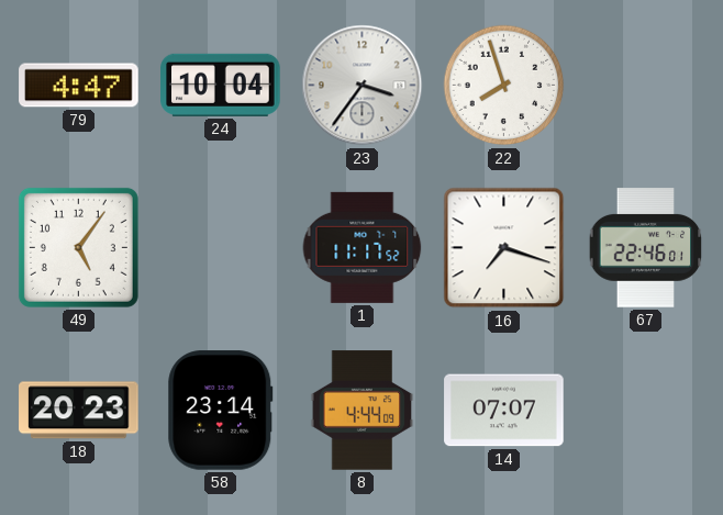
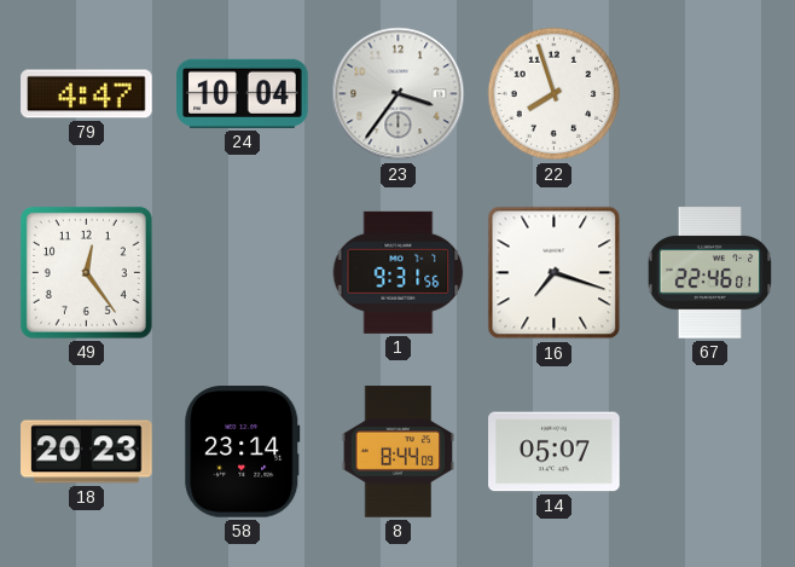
49: 5:06 -> 12:24
1: 11:17 -> 9:31
8: 4:44 -> 8:44
14: 07:07 -> 05:07
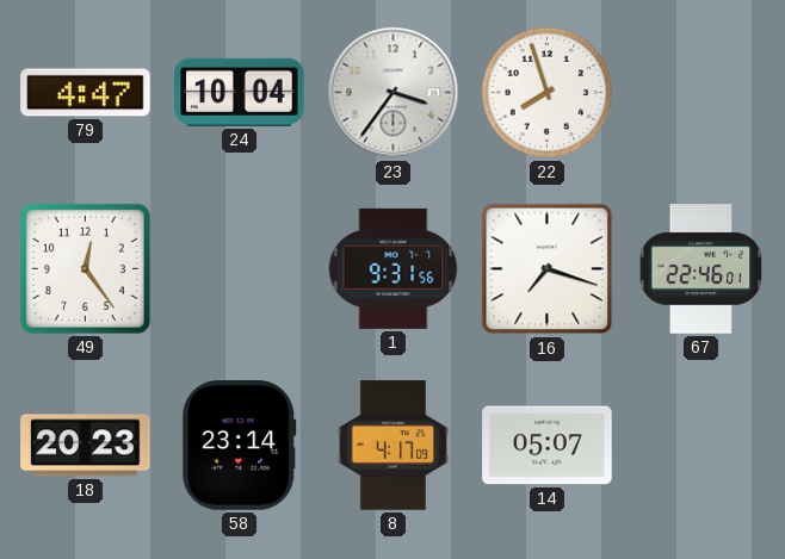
8: 8:44 -> 4:17
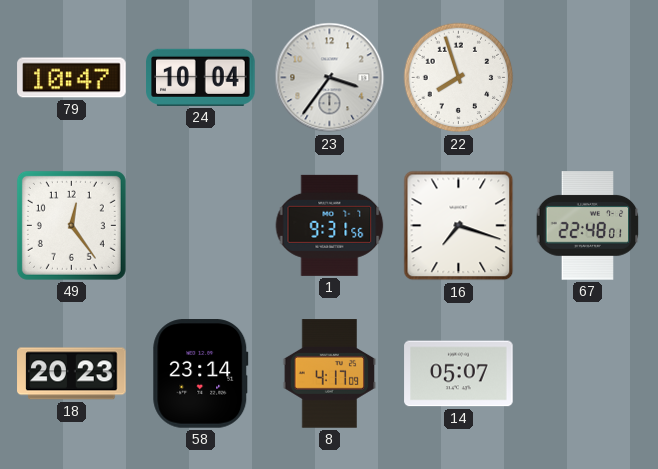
79: 4:47 -> 10:47
67: 22:46 -> 22:48
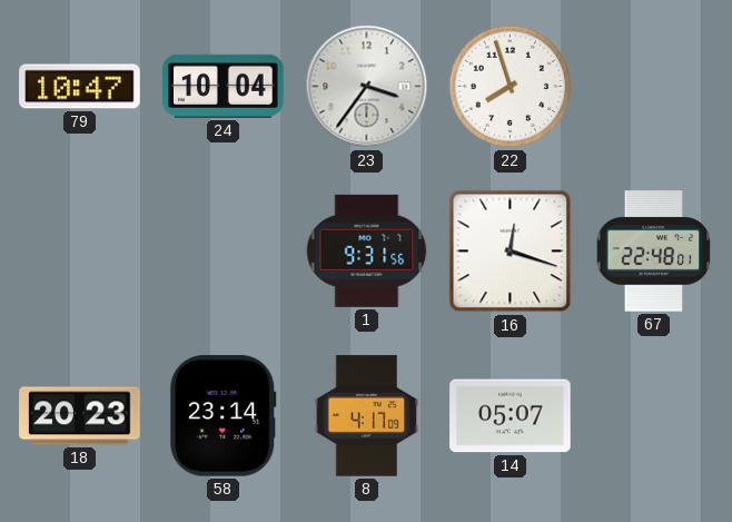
49: 12:24 -> none
16: 7:18 -> 12:18
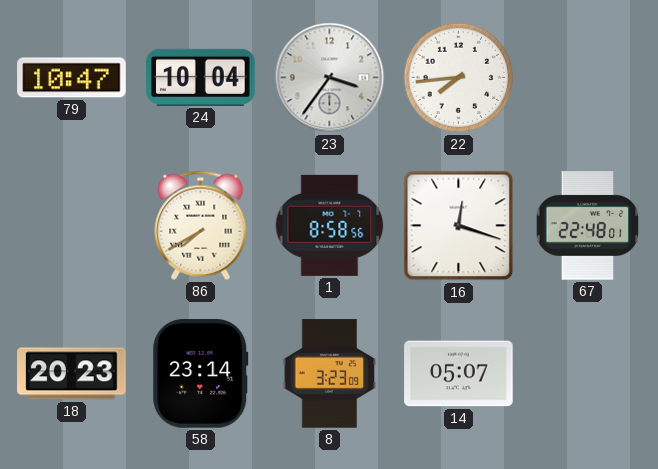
22: 7:57 -> 7:44
86: none -> 7:40
1: 9:31 -> 8:58
8: 4:17 -> 3:23
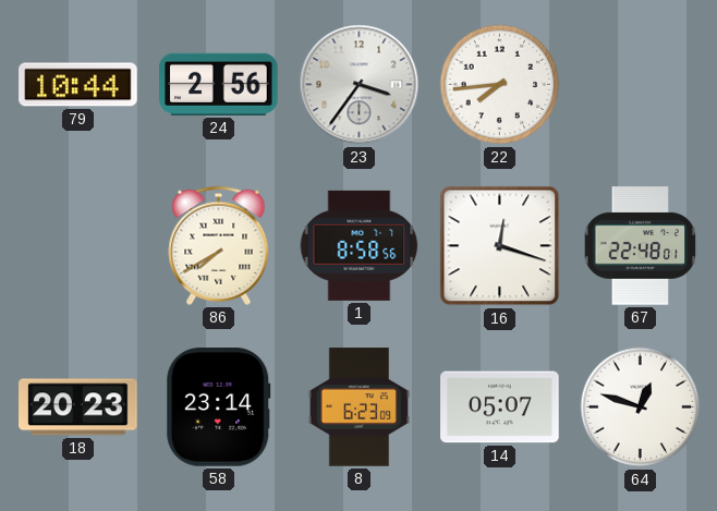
79: 10:47 -> 10:44
24: 10:04 -> 2:56
8: 3:23 -> 6:23
64: none -> 12:48
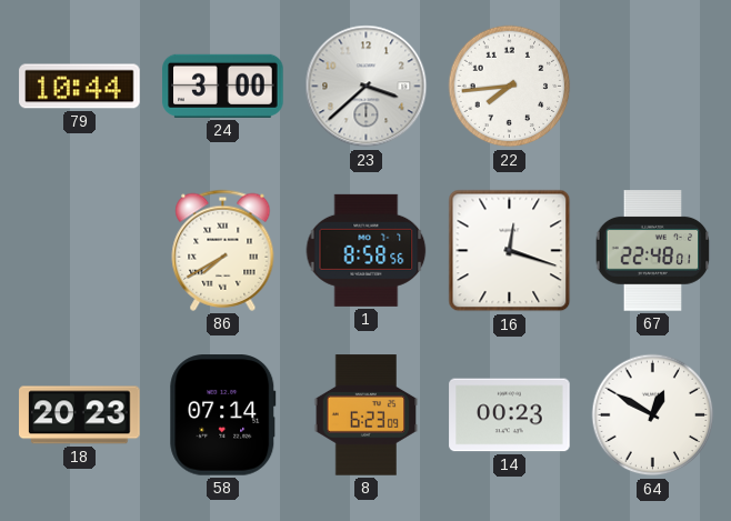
24: 2:56 -> 3:00
23: 3:36 -> 3:38
58: 23:14 -> 07:14
14: 05:07 -> 00:23
64: 12:48 -> 12:50
